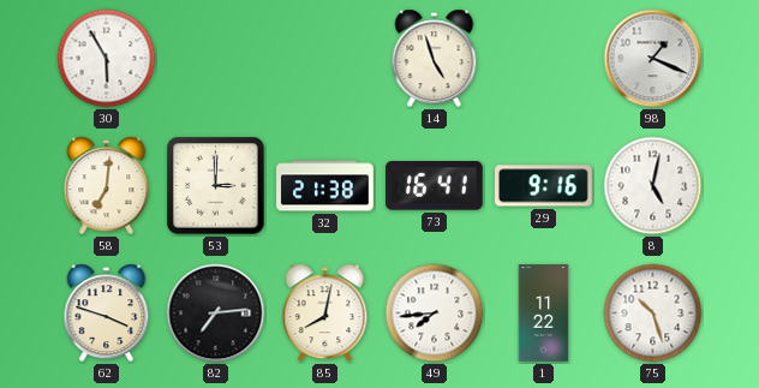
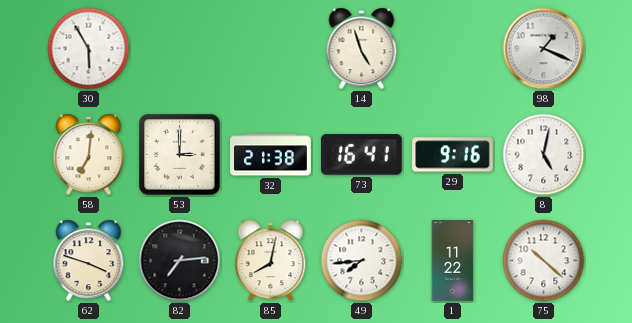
75: 10:27 -> 10:22
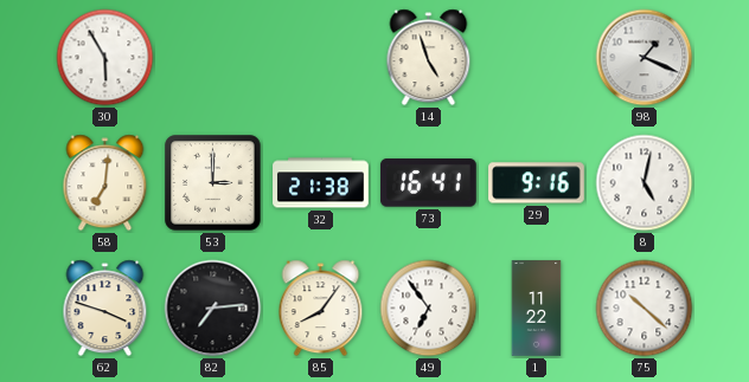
85: 8:02 -> 8:06
49: 7:44 -> 6:54
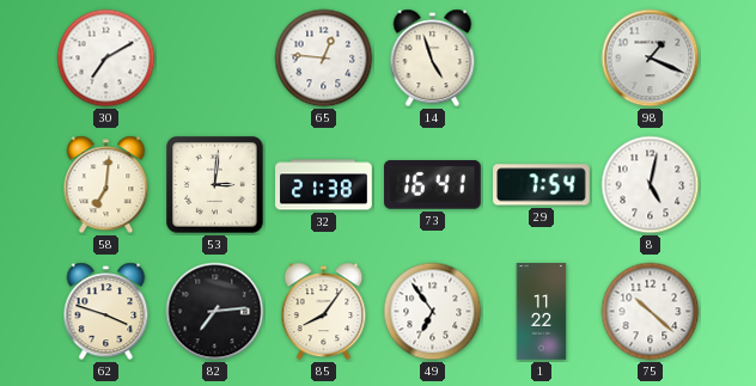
30: 5:55 -> 7:10
65: none -> 12:46
53: 3:00 -> 3:01
29: 9:16 -> 7:54
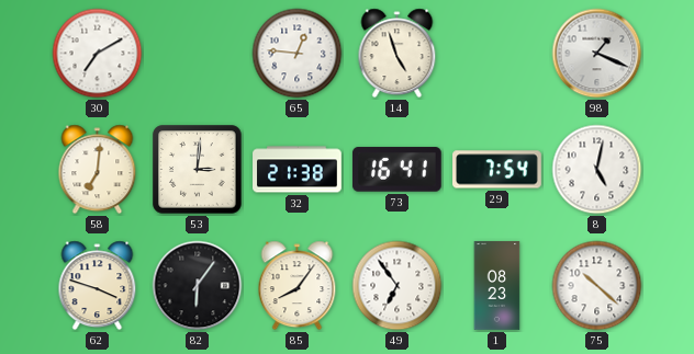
82: 7:14 -> 6:06
1: 11:22 -> 08:23
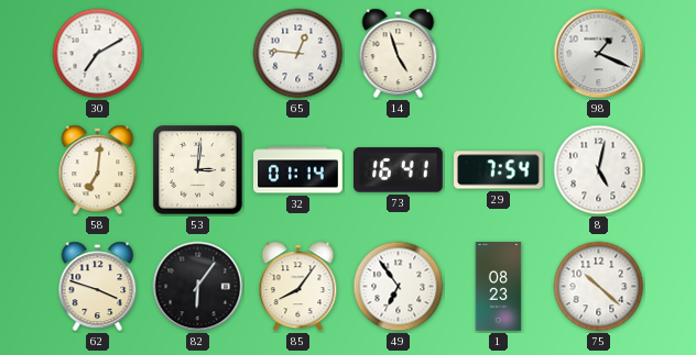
32: 21:38 -> 01:14
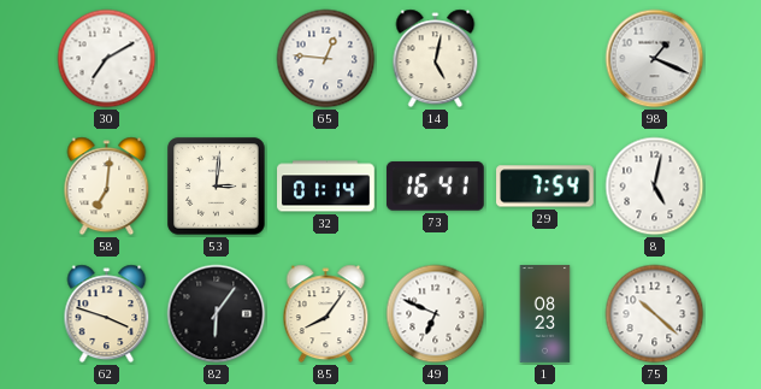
14: 4:57 -> 5:02
49: 6:54 -> 6:49
